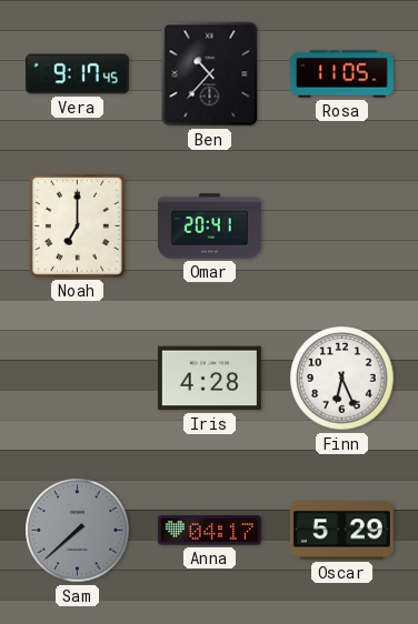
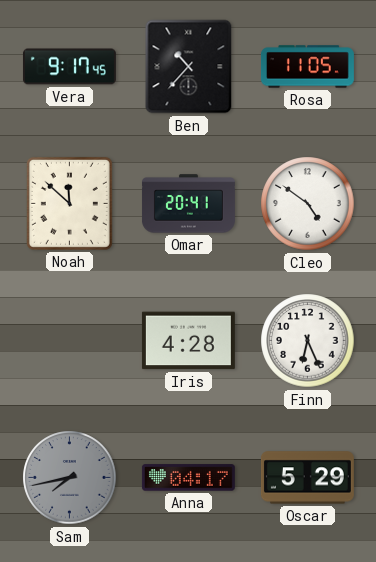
Noah: 7:00 -> 11:52
Cleo: none -> 4:51
Sam: 7:38 -> 7:43
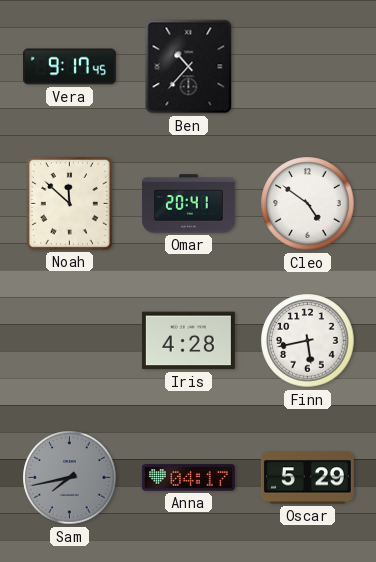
Rosa: 11:05 -> none
Finn: 6:26 -> 5:43
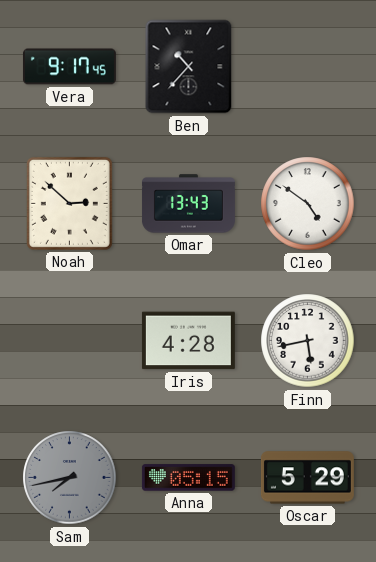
Noah: 11:52 -> 2:52
Omar: 20:41 -> 13:43
Anna: 04:17 -> 05:15
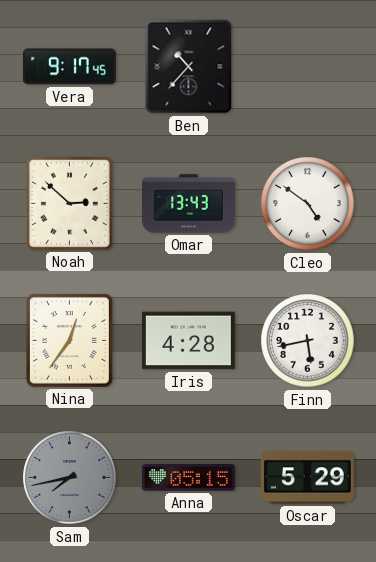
Nina: none -> 12:36
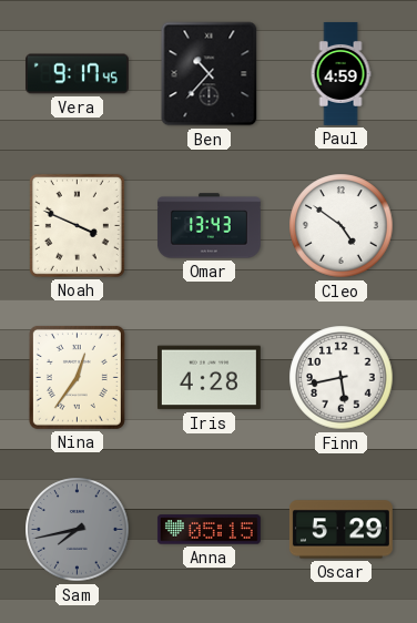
Paul: none -> 4:59
Noah: 2:52 -> 3:49
